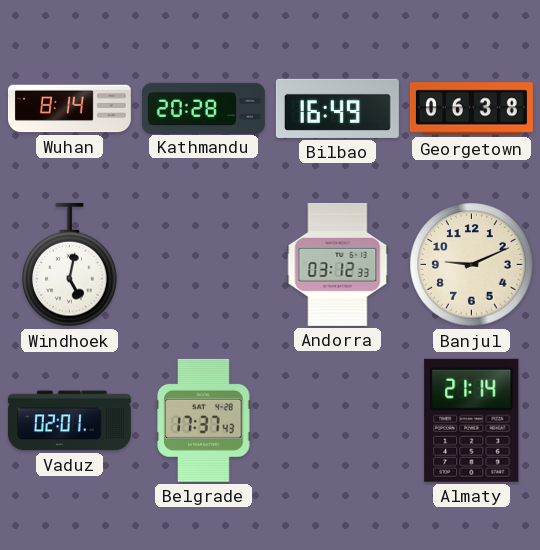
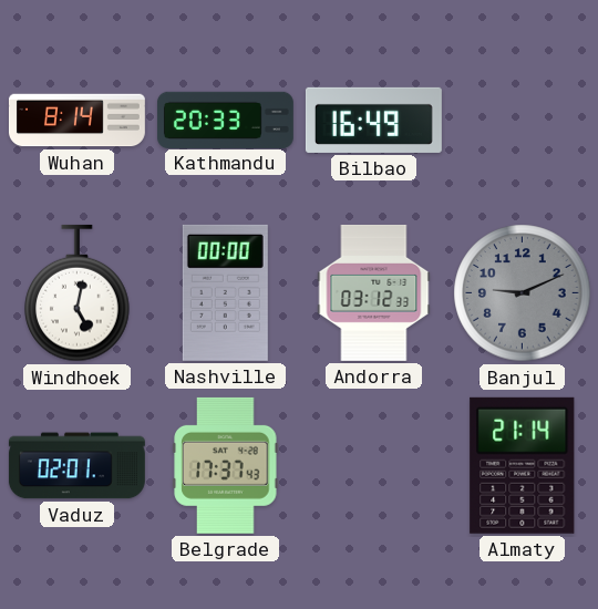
Kathmandu: 20:28 -> 20:33
Georgetown: 06:38 -> none
Nashville: none -> 00:00
Banjul dial: cream -> grey
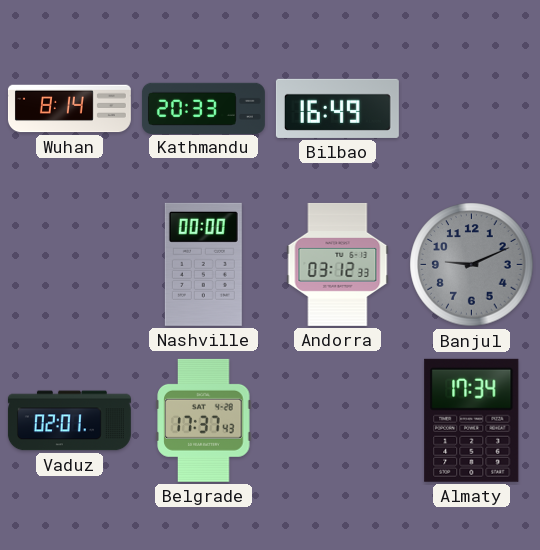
Windhoek: 5:02 -> none
Almaty: 21:14 -> 17:34
